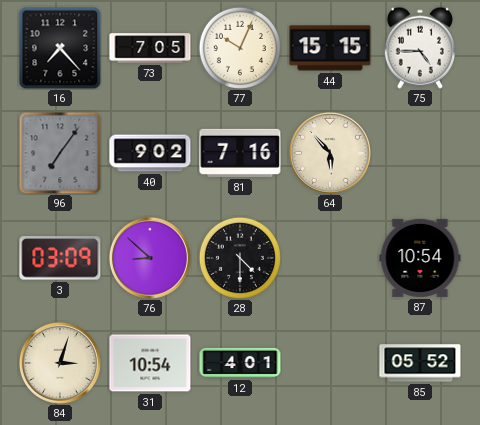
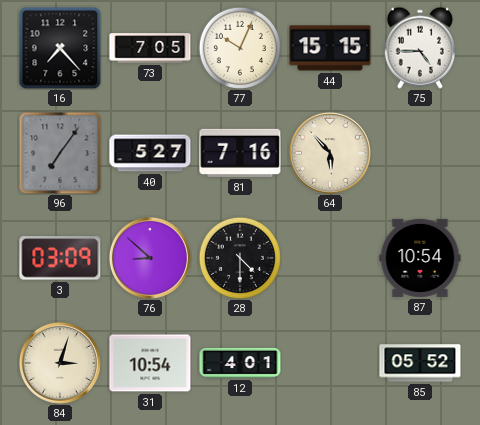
40: 9:02 -> 5:27
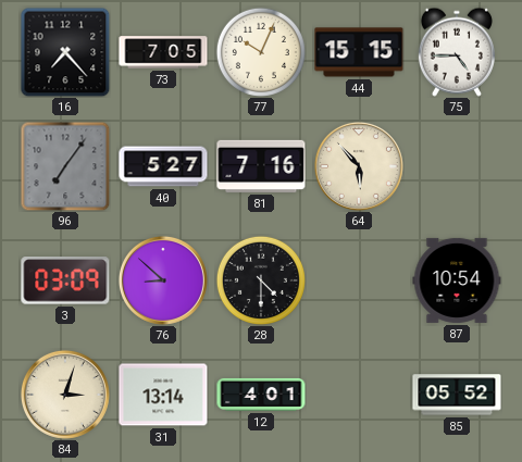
31: 10:54 -> 13:14
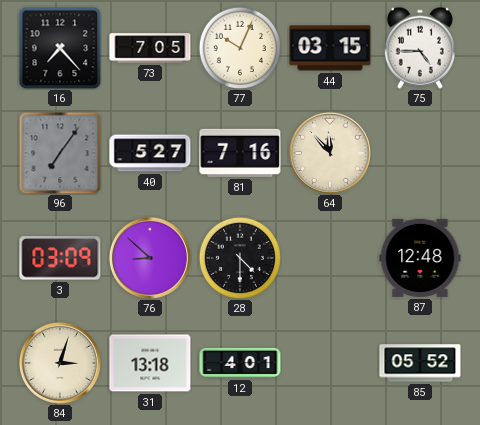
44: 15:15 -> 03:15
64: 5:53 -> 11:53
87: 10:54 -> 12:48
31: 13:14 -> 13:18
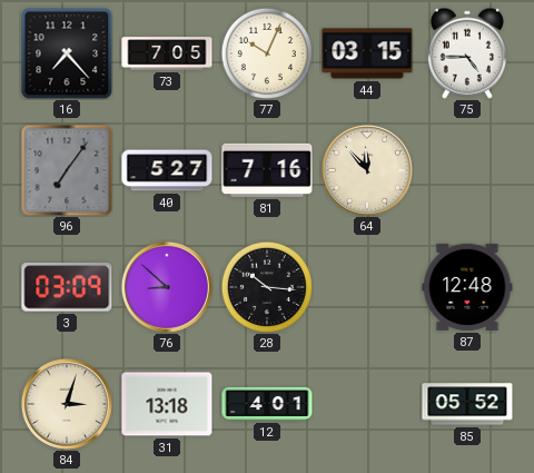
28: 4:30 -> 10:16
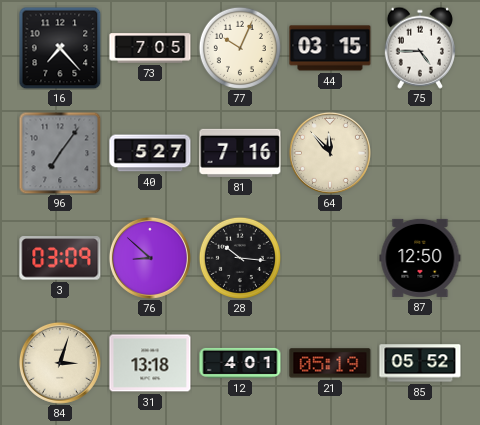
87: 12:48 -> 12:50
21: none -> 05:19
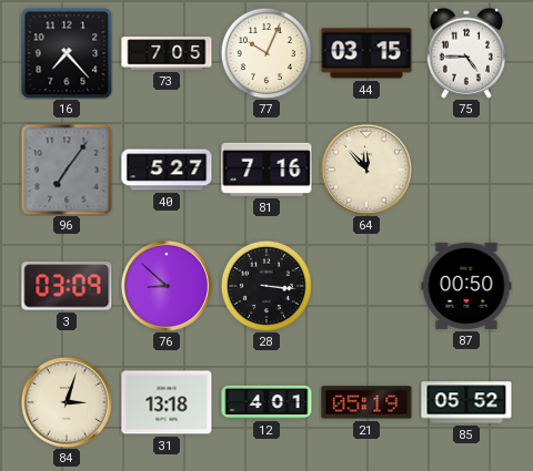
28: 10:16 -> 3:16
87: 12:50 -> 00:50
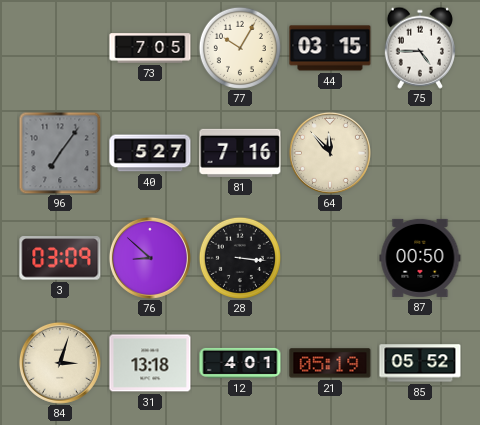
16: 7:23 -> none
77: 10:04 -> 10:05
